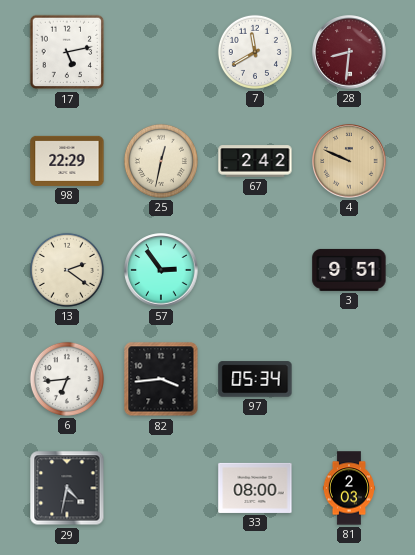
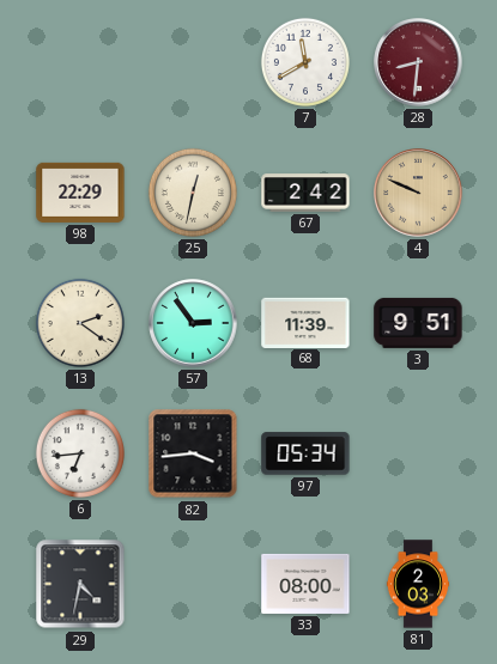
17: 5:13 -> none
68: none -> 11:39
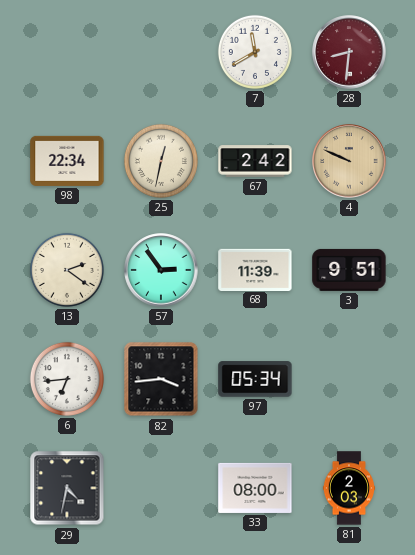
98: 22:29 -> 22:34
